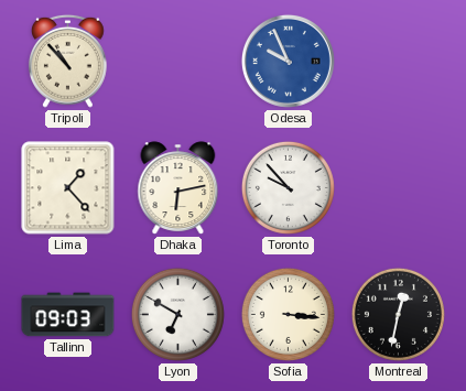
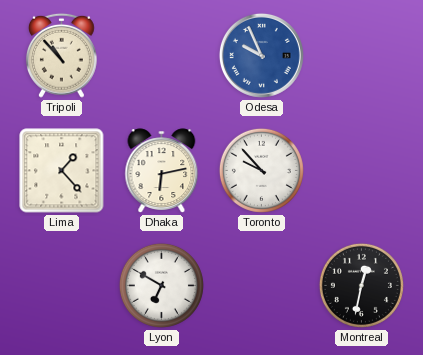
Tallinn: 09:03 -> none
Sofia: 3:16 -> none
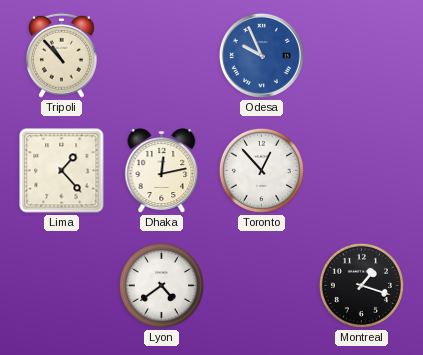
Dhaka: 6:13 -> 12:13
Toronto: 9:53 -> 12:53
Lyon: 6:50 -> 4:39
Montreal: 12:32 -> 1:18
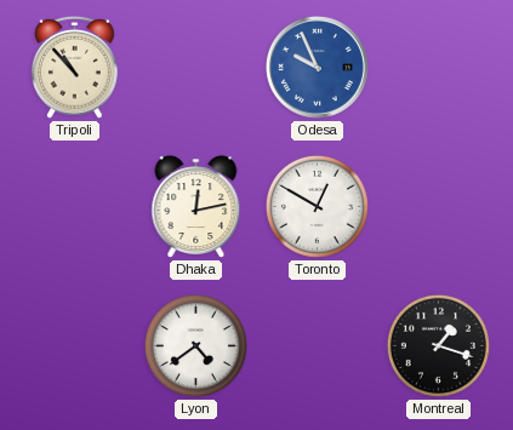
Lima: 1:23 -> none
Toronto: 12:53 -> 12:50
